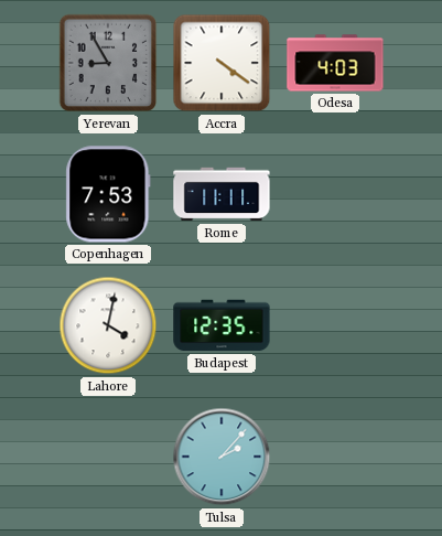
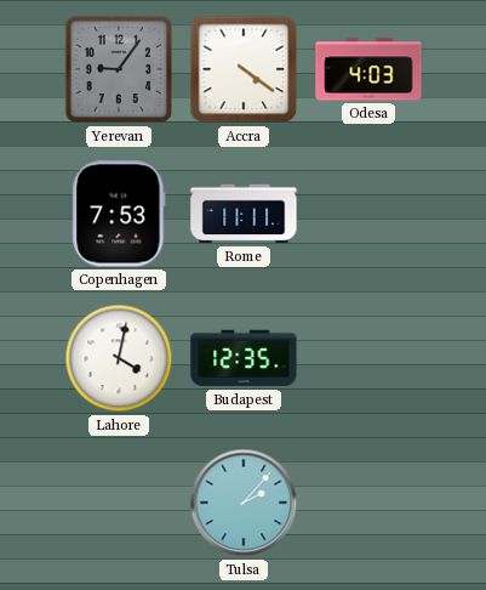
Yerevan: 8:55 -> 9:06
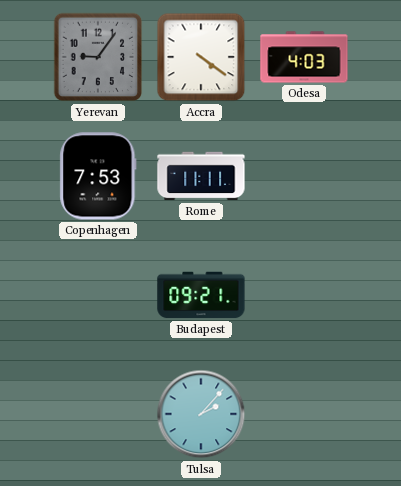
Lahore: 4:02 -> none
Budapest: 12:35 -> 09:21
